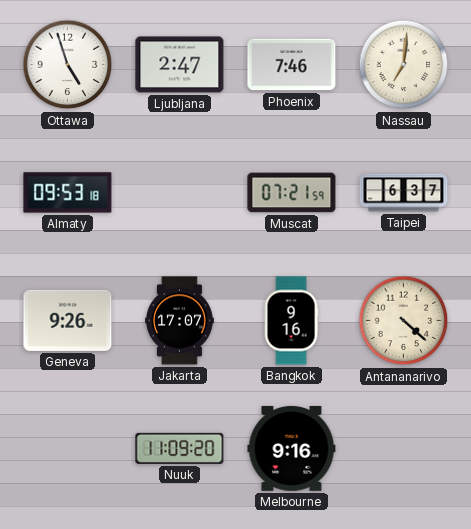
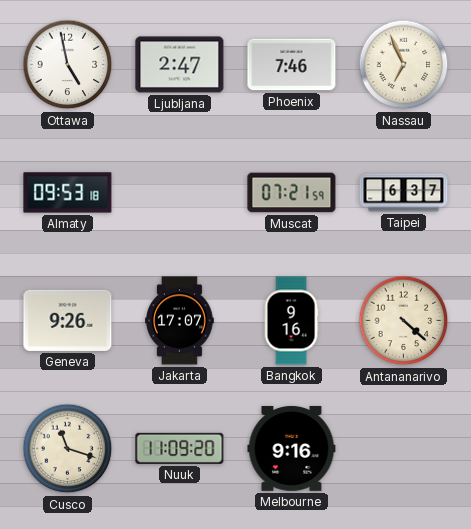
Ottawa: 4:57 -> 4:58
Nassau: 7:01 -> 6:56
Cusco: none -> 11:18
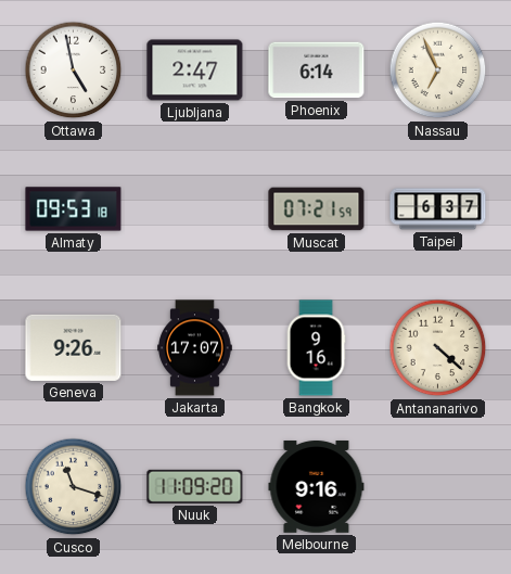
Phoenix: 7:46 -> 6:14
